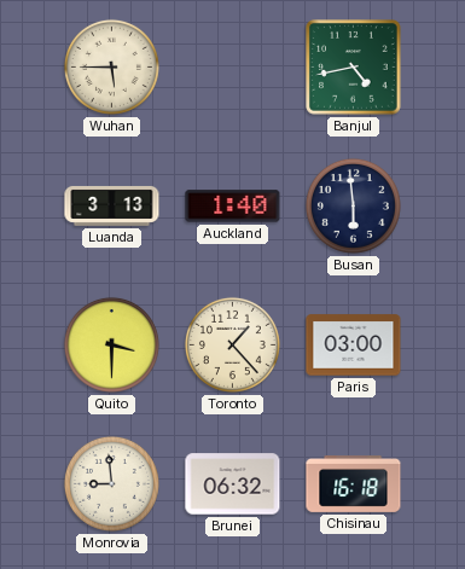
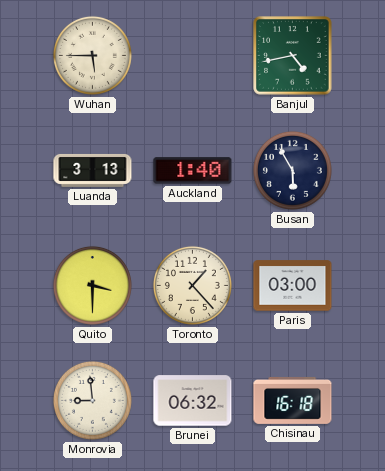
Busan: 5:59 -> 5:55
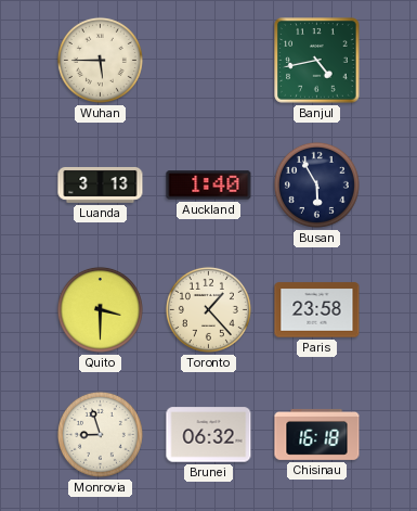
Paris: 03:00 -> 23:58
Monrovia: 8:59 -> 8:57
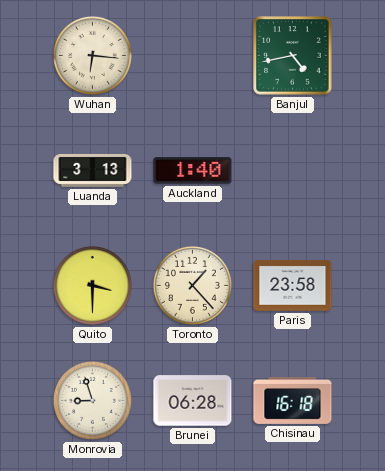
Wuhan: 5:45 -> 6:16
Busan: 5:55 -> none
Brunei: 06:32 -> 06:28
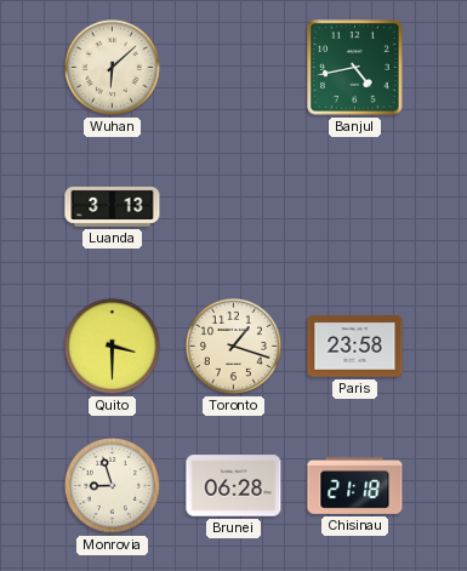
Wuhan: 6:16 -> 6:08
Auckland: 1:40 -> none
Toronto: 1:23 -> 1:18
Chisinau: 16:18 -> 21:18
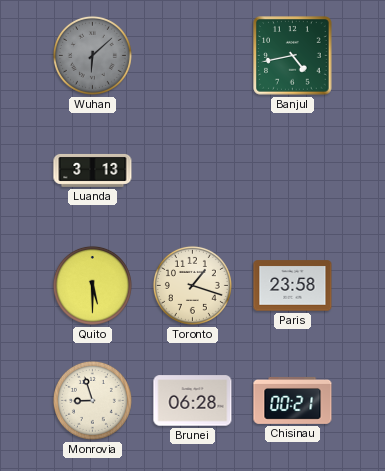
Wuhan dial: cream -> grey
Quito: 3:30 -> 5:30
Chisinau: 21:18 -> 00:21
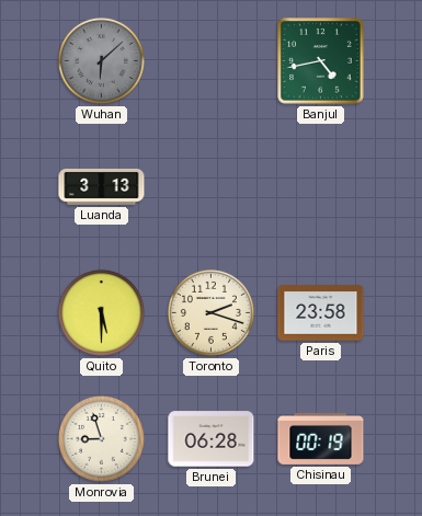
Toronto: 1:18 -> 2:18
Chisinau: 00:21 -> 00:19
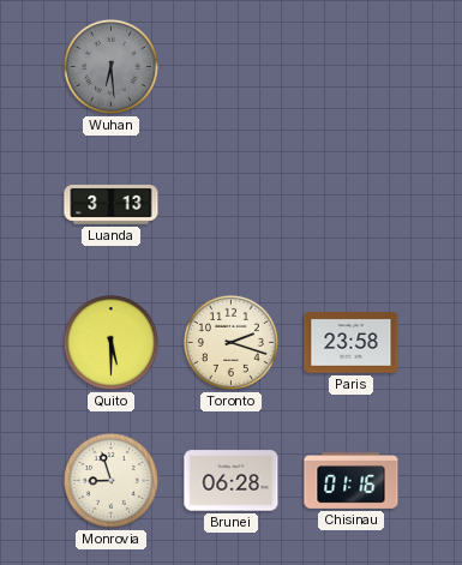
Wuhan: 6:08 -> 6:29
Banjul: 4:43 -> none
Chisinau: 00:19 -> 01:16
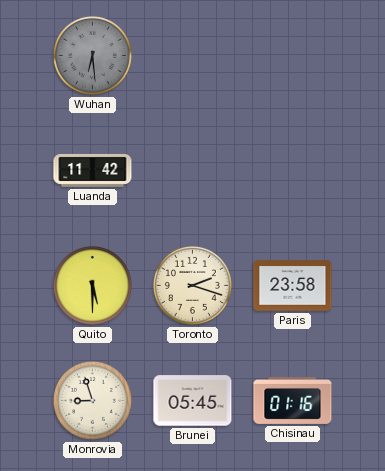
Luanda: 3:13 -> 11:42
Brunei: 06:28 -> 05:45
